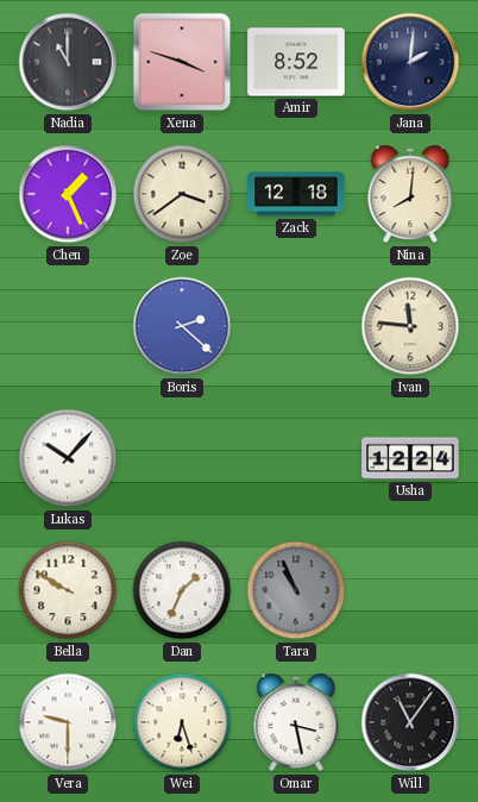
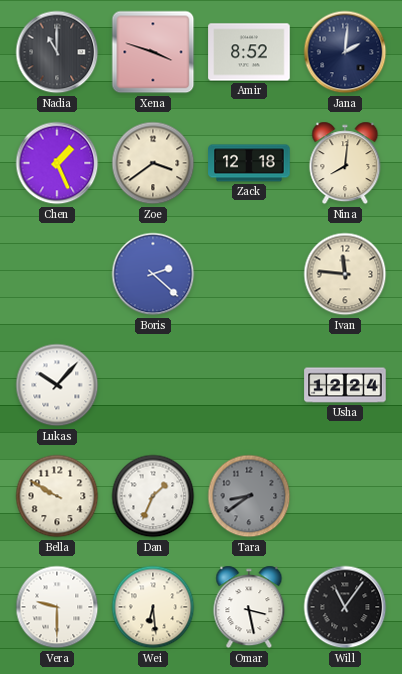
Tara: 10:56 -> 8:39
Wei: 6:27 -> 6:29
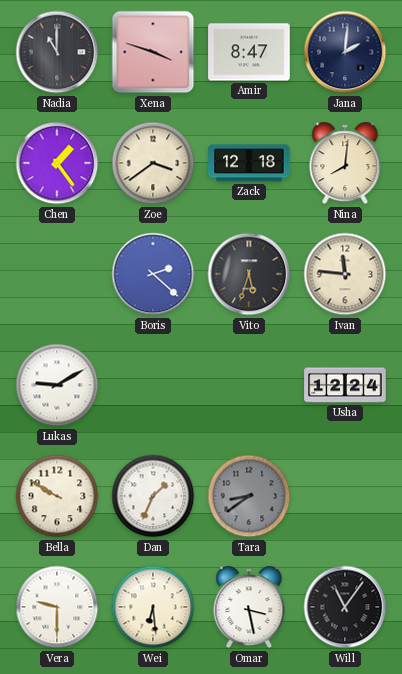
Amir: 8:52 -> 8:47
Chen: 1:26 -> 1:24
Vito: none -> 5:33
Lukas: 10:07 -> 9:10
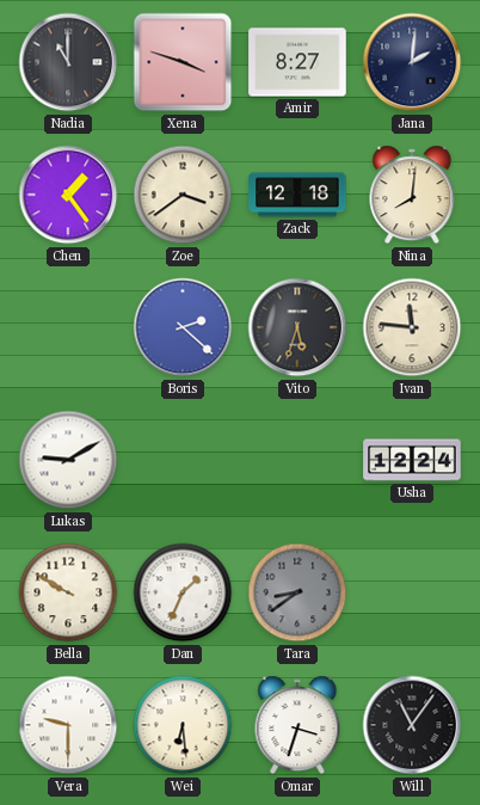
Amir: 8:47 -> 8:27
Omar: 3:28 -> 3:33
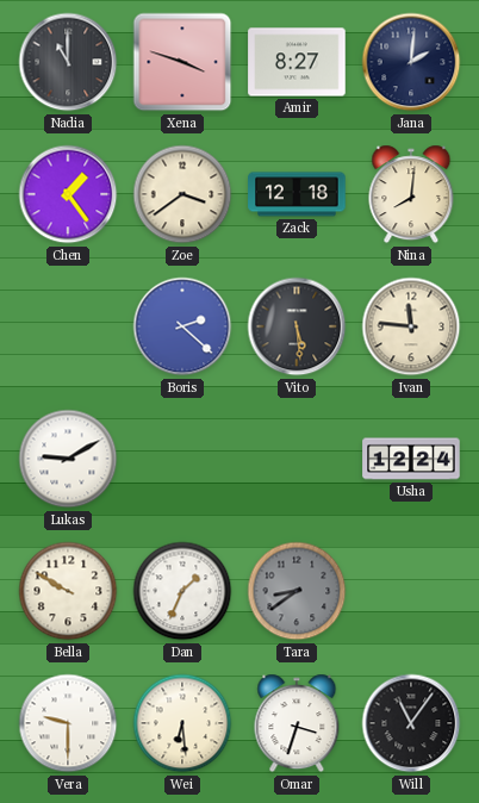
Vito: 5:33 -> 5:29
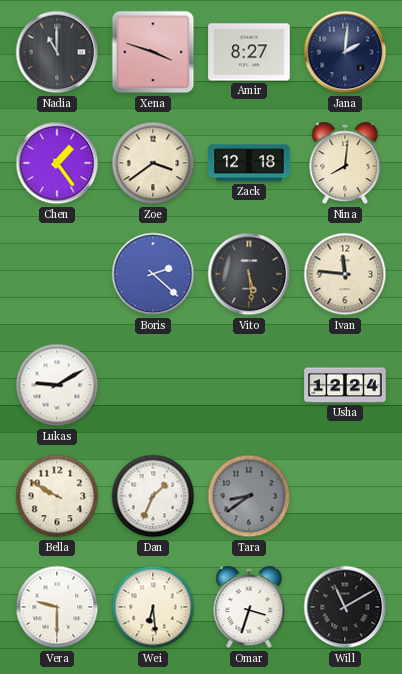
Will: 11:06 -> 11:10
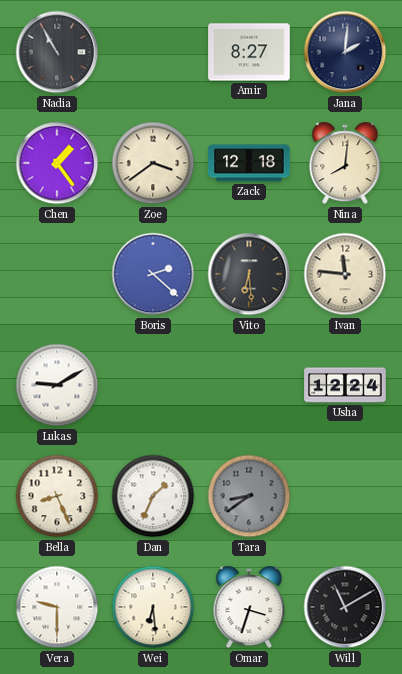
Nadia: 11:00 -> 10:55
Xena: 3:48 -> none
Vito: 5:29 -> 6:29
Bella: 9:50 -> 8:26
